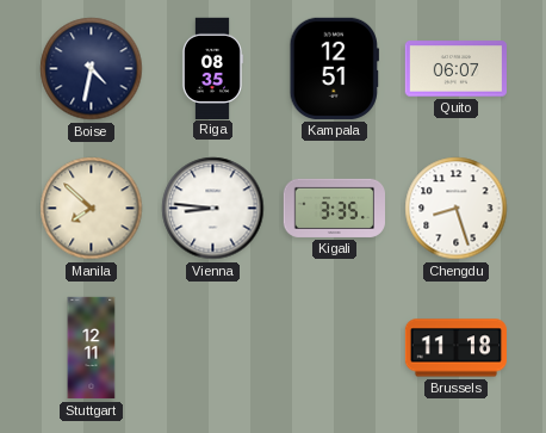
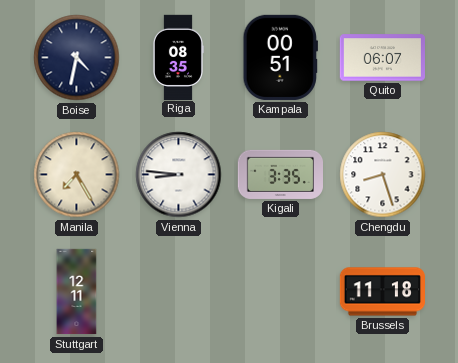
Kampala: 12:51 -> 00:51
Manila: 7:52 -> 7:25
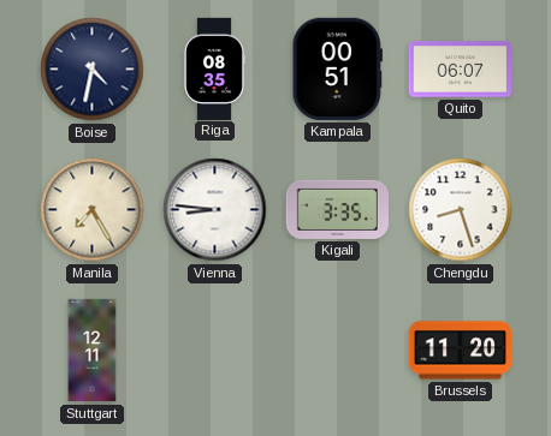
Brussels: 11:18 -> 11:20
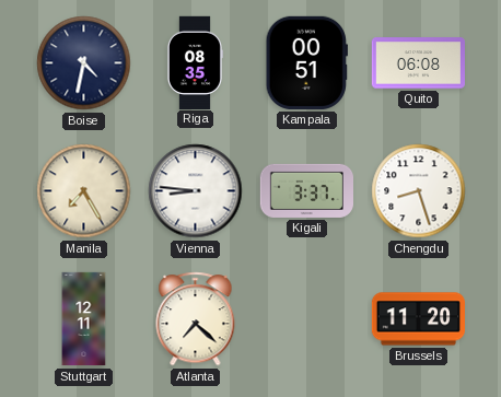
Quito: 06:07 -> 06:08
Kigali: 3:35 -> 3:37
Atlanta: none -> 7:22
